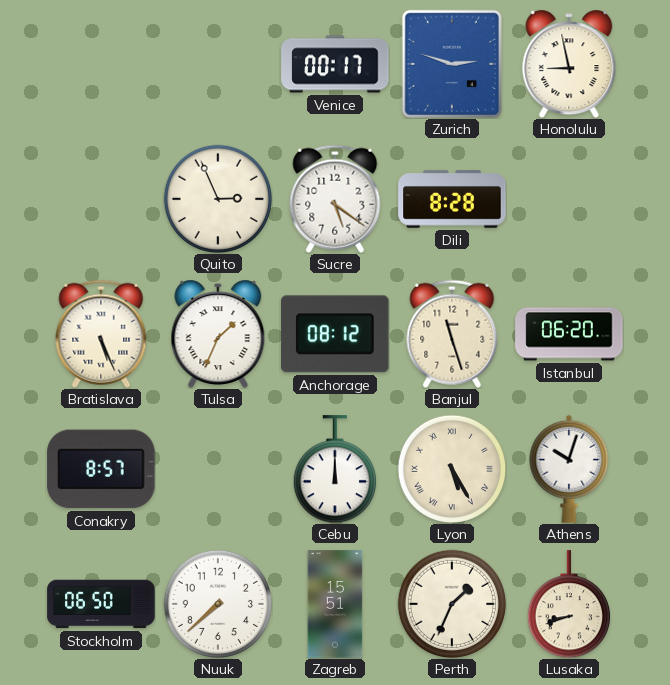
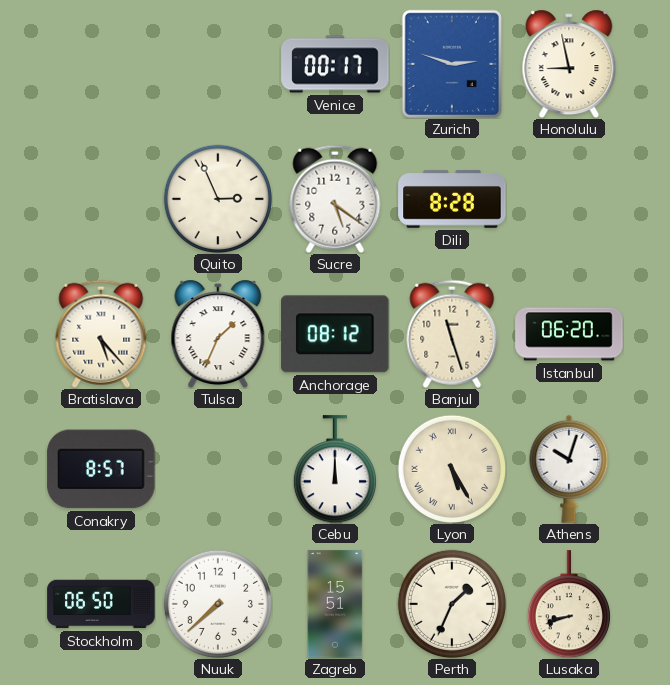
Bratislava: 5:26 -> 5:23
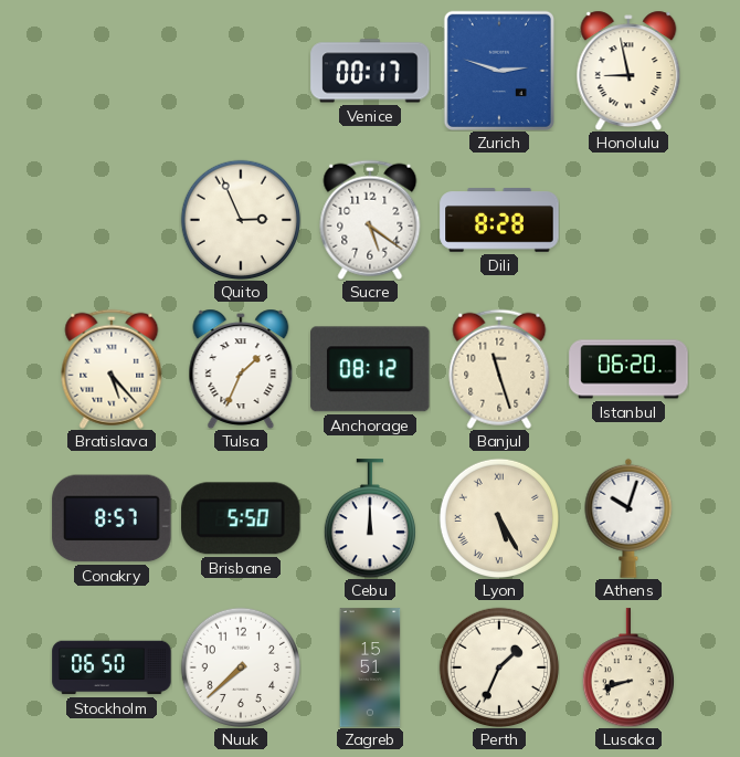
Brisbane: none -> 5:50
